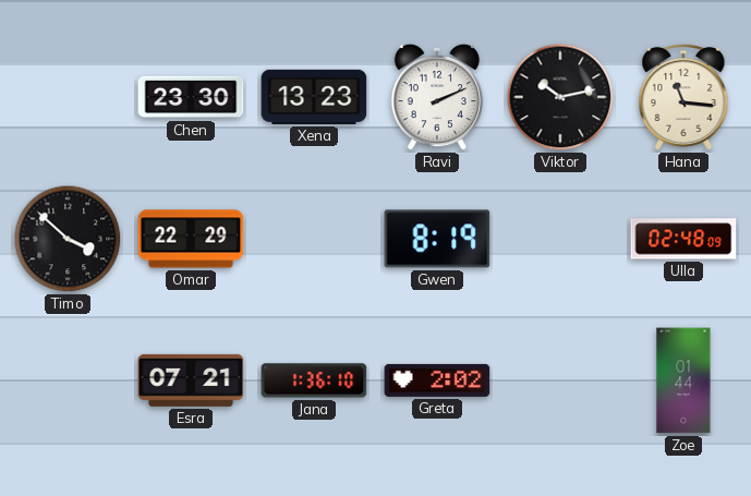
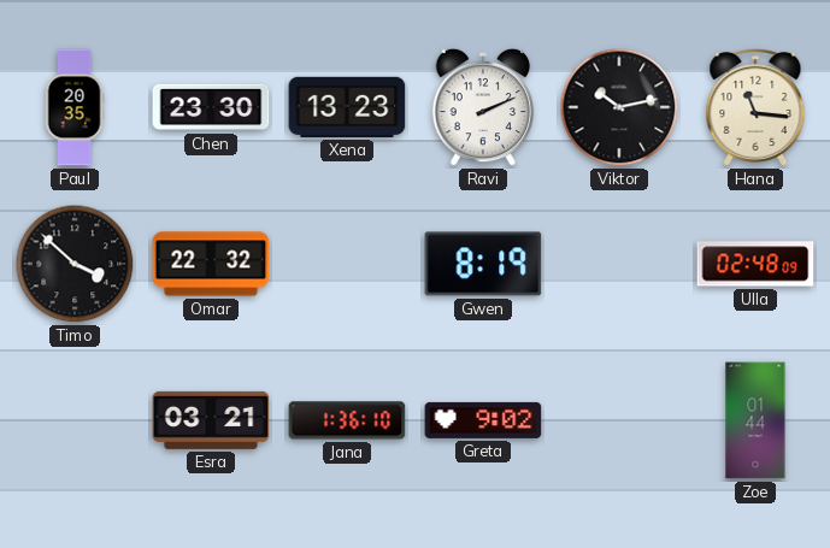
Paul: none -> 20:35
Omar: 22:29 -> 22:32
Esra: 07:21 -> 03:21
Greta: 2:02 -> 9:02
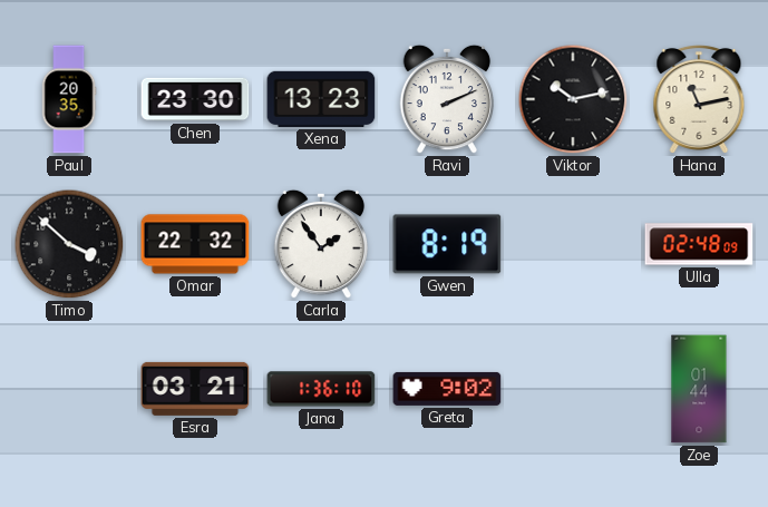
Hana: 11:16 -> 11:13
Carla: none -> 1:54
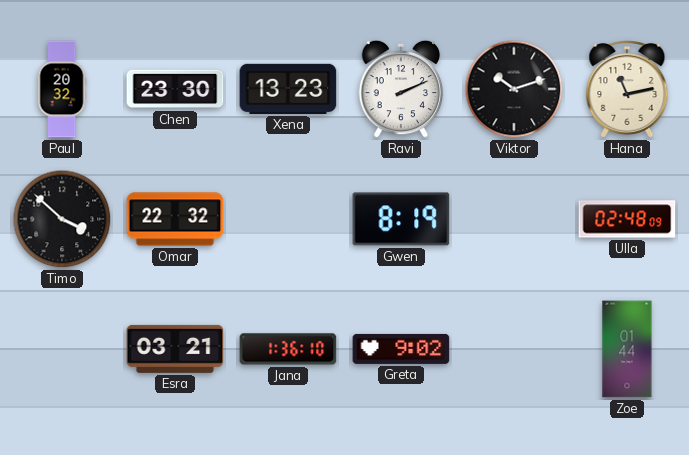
Paul: 20:35 -> 20:32
Viktor: 10:13 -> 10:12
Carla: 1:54 -> none
